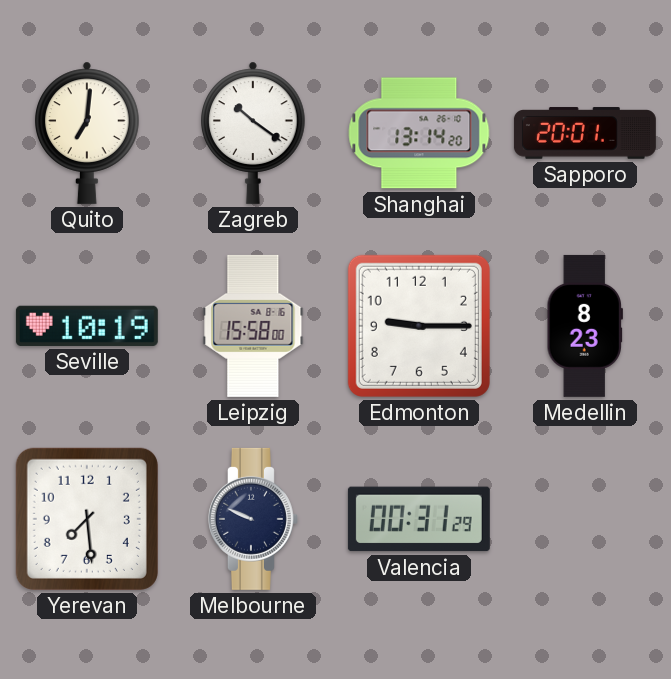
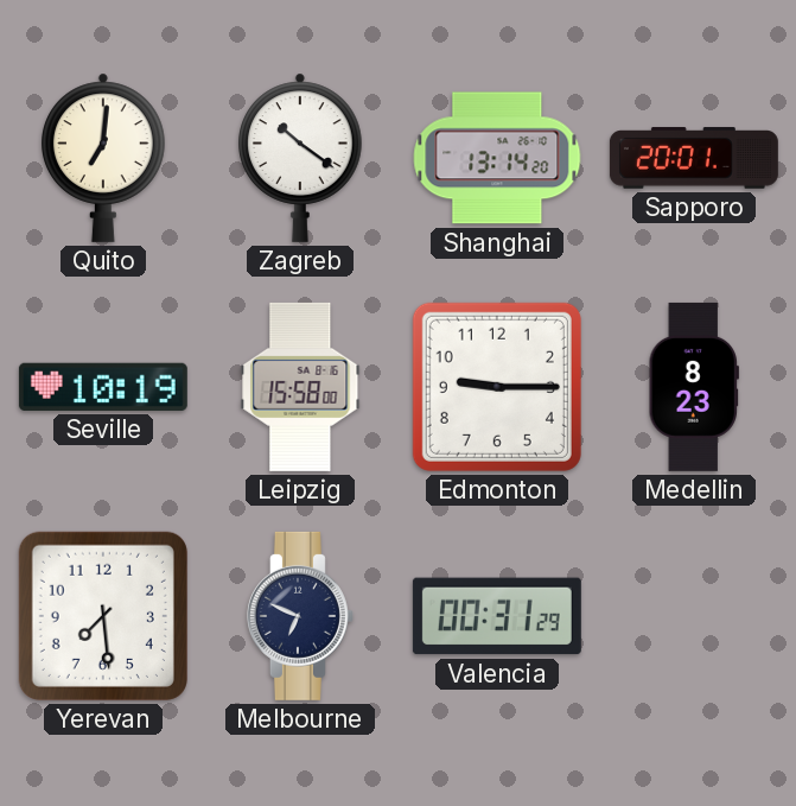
Melbourne: 9:49 -> 6:49
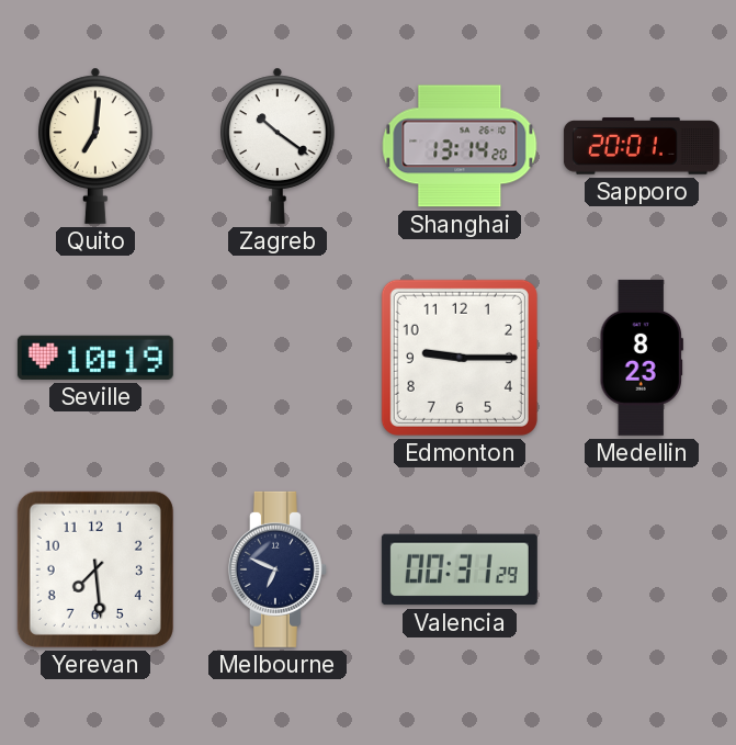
Leipzig: 15:58 -> none
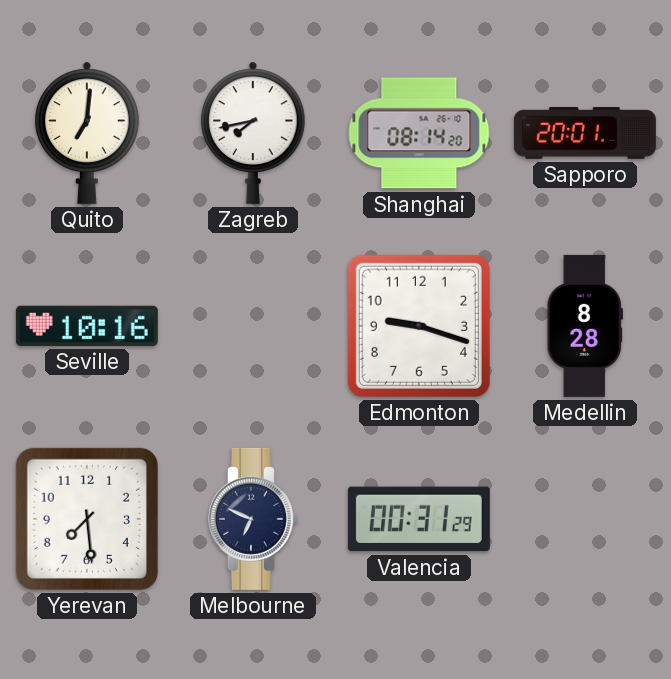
Zagreb: 10:21 -> 7:43
Shanghai: 13:14 -> 08:14
Seville: 10:19 -> 10:16
Edmonton: 9:15 -> 9:18
Medellin: 8:23 -> 8:28
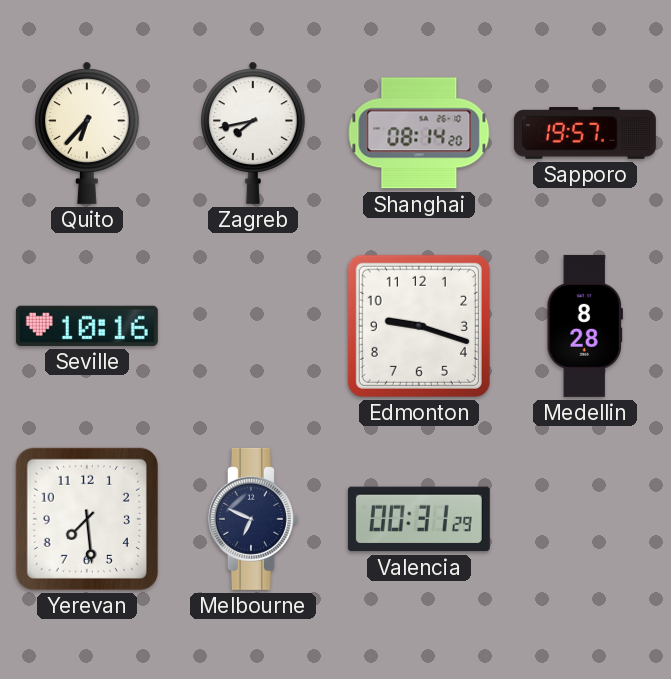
Quito: 7:01 -> 6:37
Sapporo: 20:01 -> 19:57
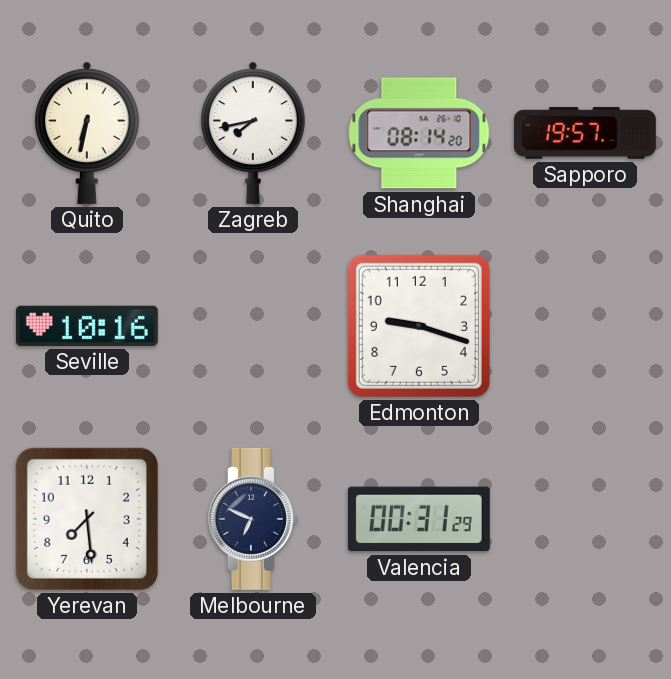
Quito: 6:37 -> 6:32
Medellin: 8:28 -> none
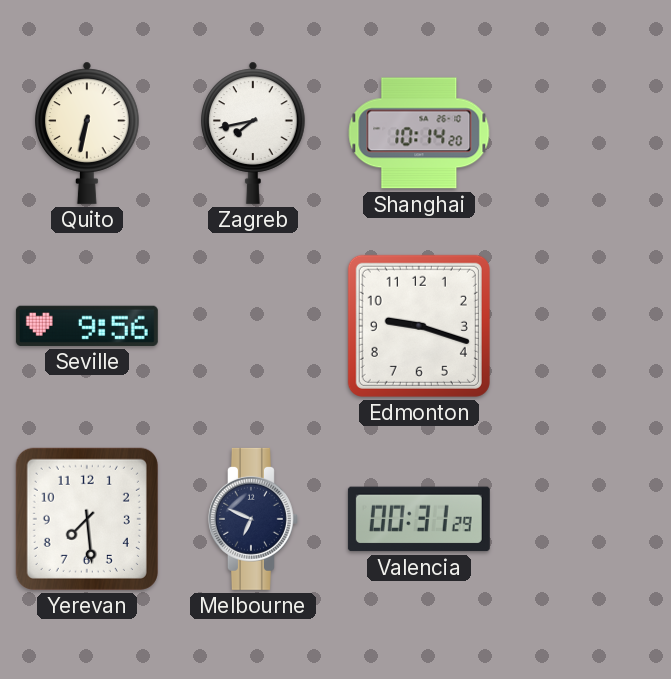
Shanghai: 08:14 -> 10:14
Sapporo: 19:57 -> none
Seville: 10:16 -> 9:56
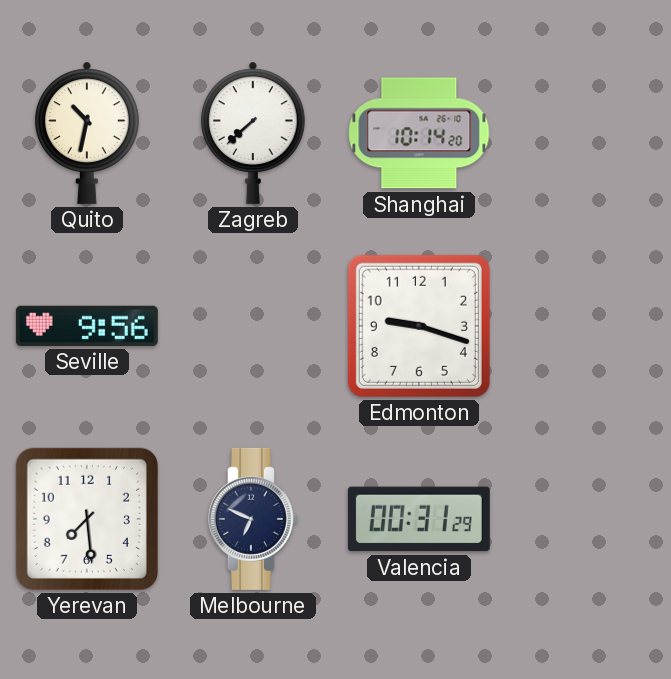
Quito: 6:32 -> 10:32
Zagreb: 7:43 -> 7:38
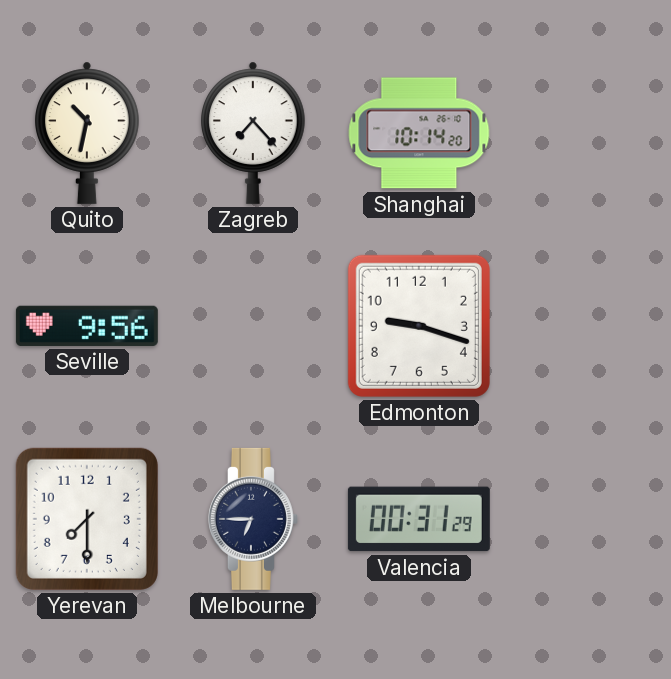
Zagreb: 7:38 -> 7:23
Yerevan: 7:29 -> 7:30
Melbourne: 6:49 -> 6:45
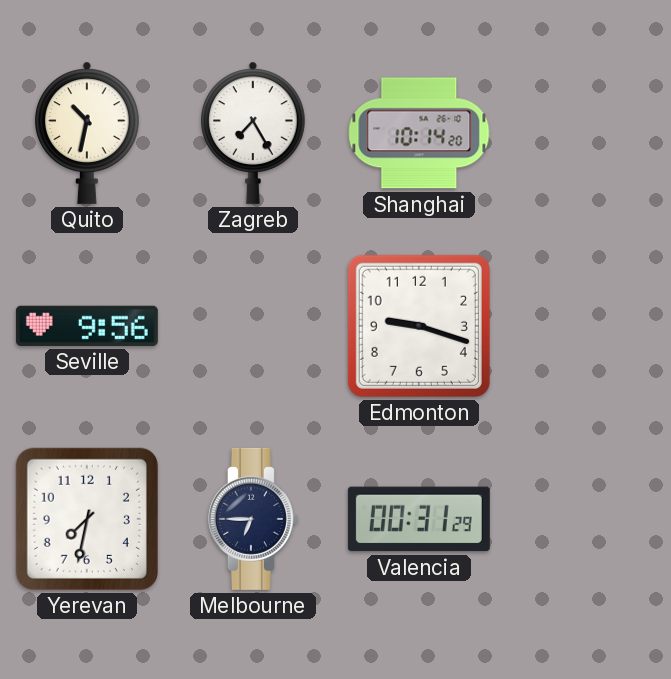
Zagreb: 7:23 -> 7:25
Yerevan: 7:30 -> 7:32
